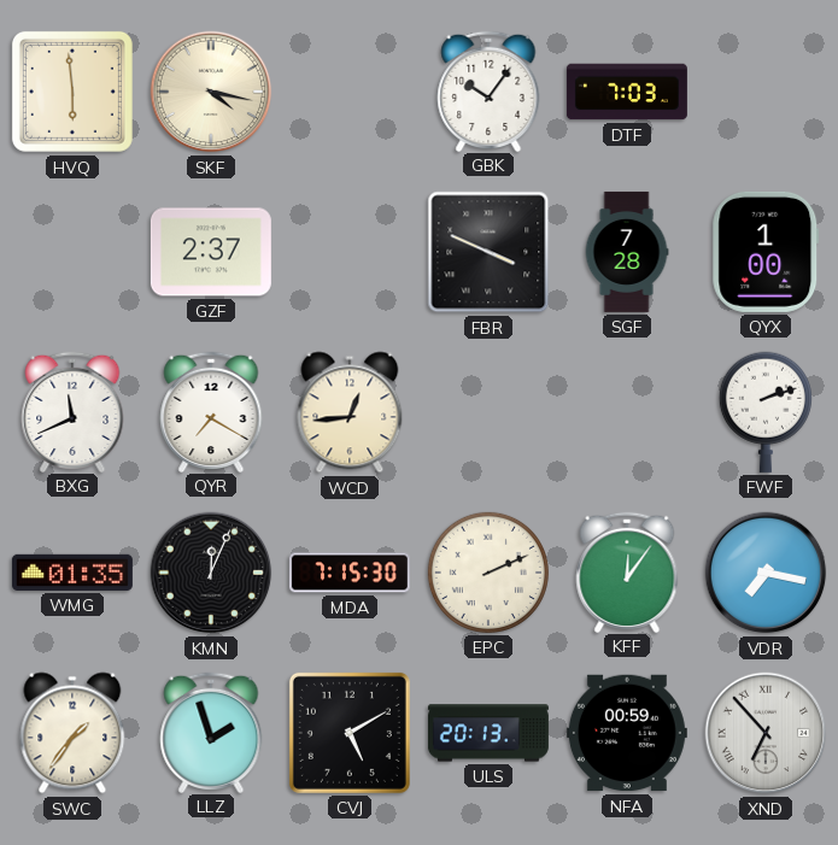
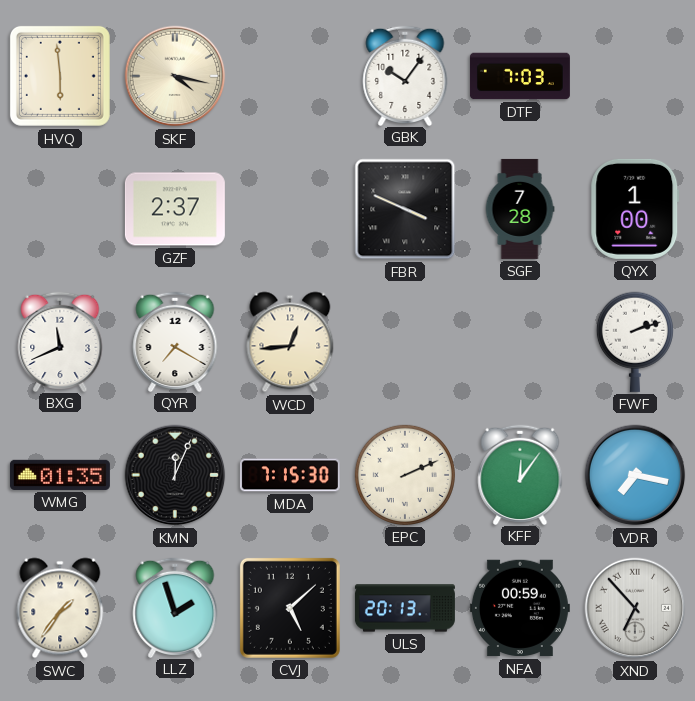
CVJ: 5:10 -> 5:08
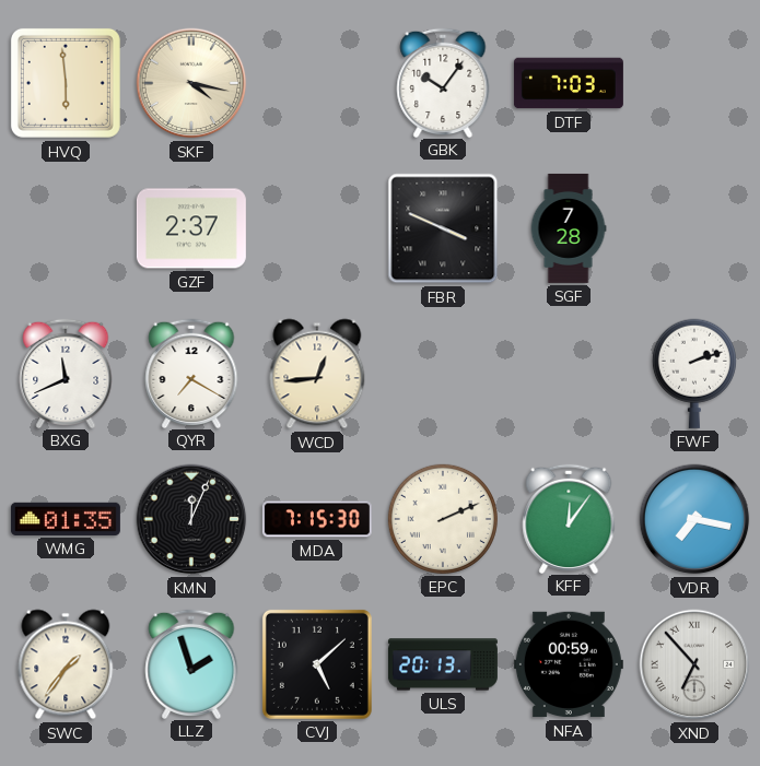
QYX: 1:00 -> none
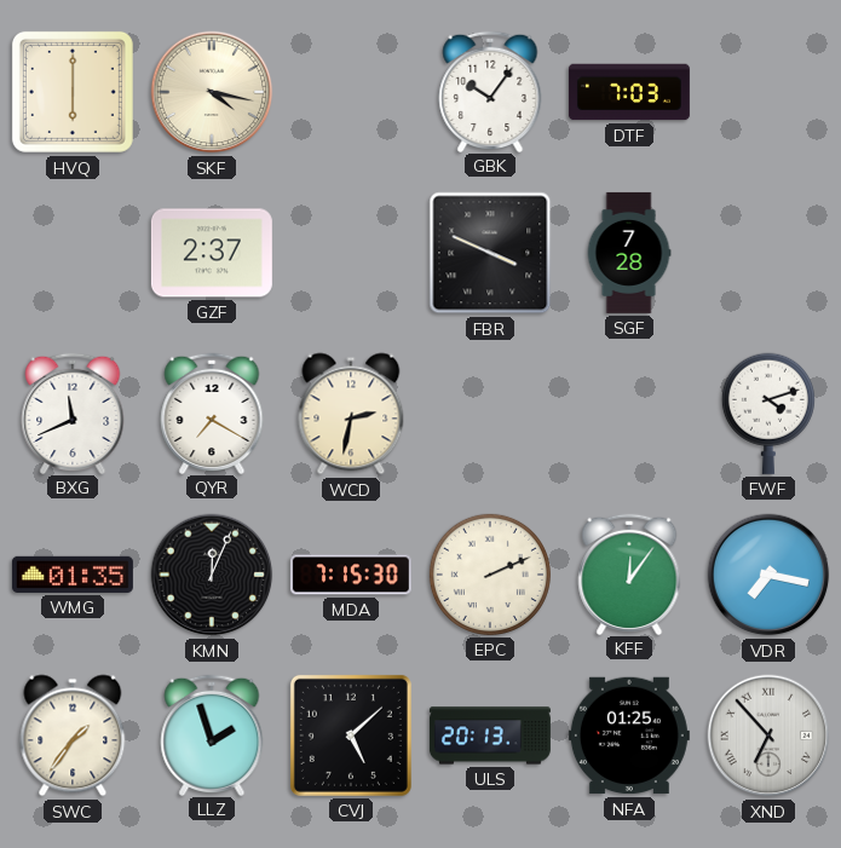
HVQ: 5:59 -> 6:00
WCD: 12:44 -> 2:32
FWF: 2:12 -> 4:12
NFA: 00:59 -> 01:25
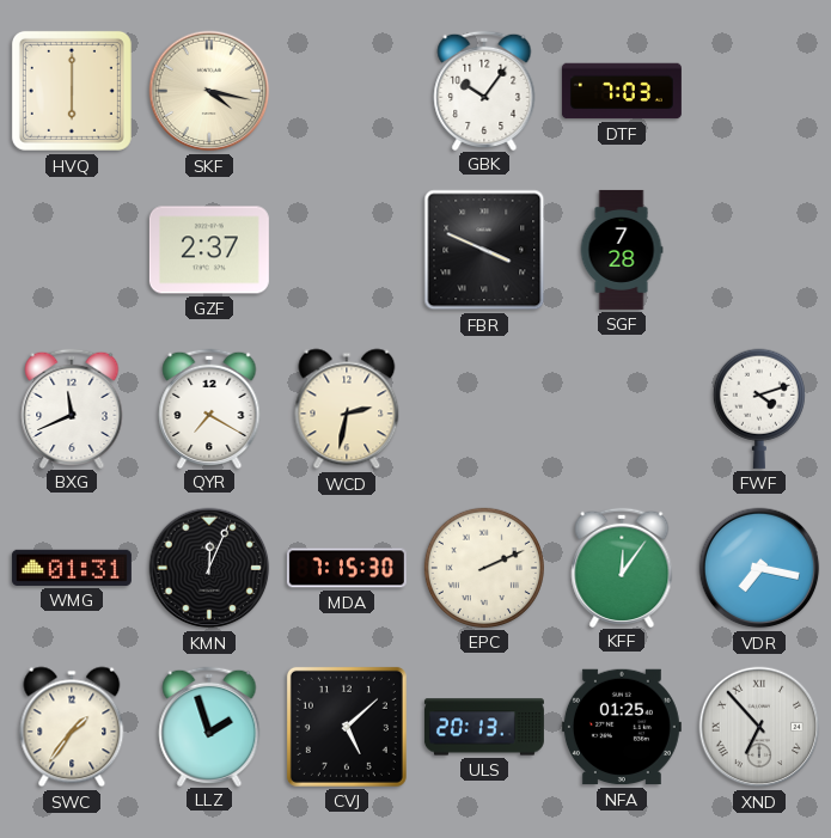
WMG: 01:35 -> 01:31
